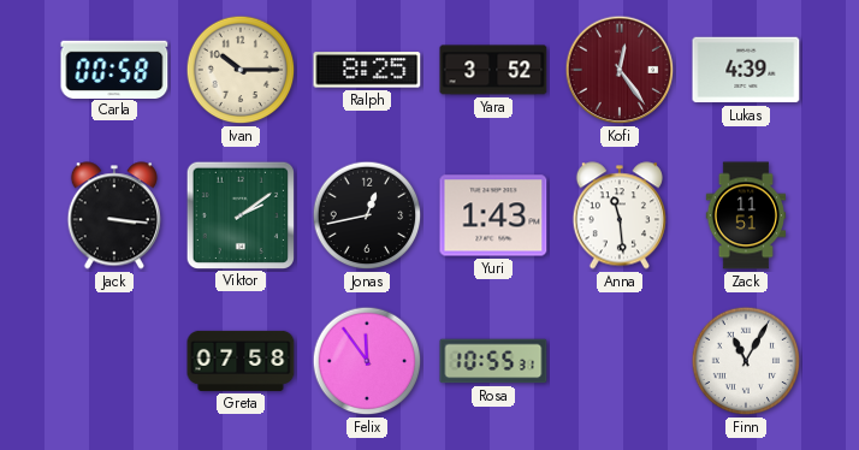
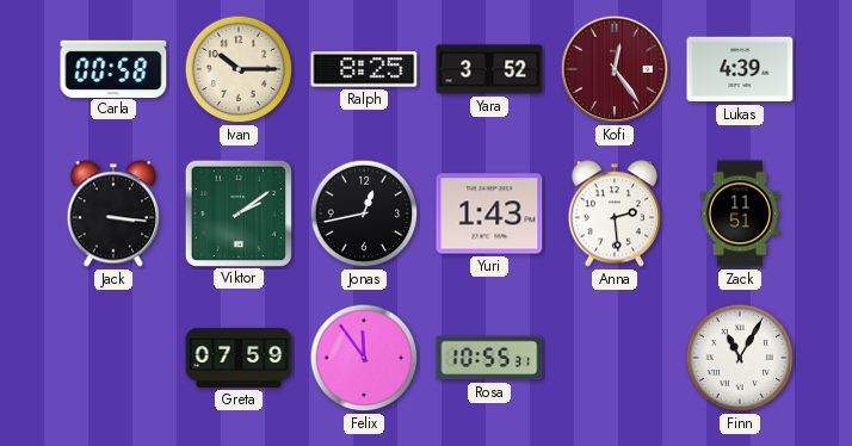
Anna: 11:29 -> 2:29
Greta: 07:58 -> 07:59
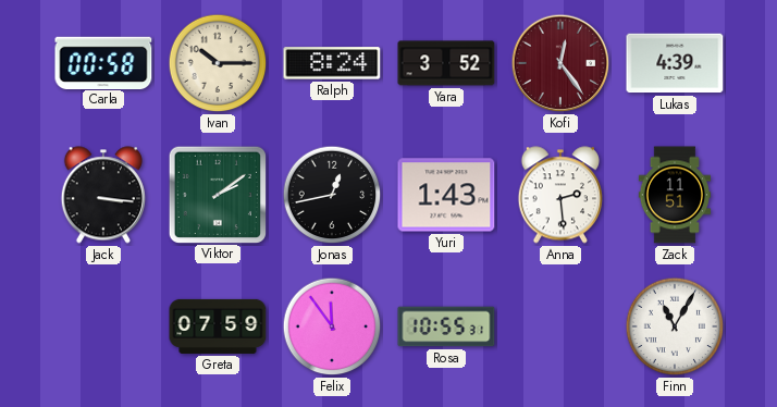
Ralph: 8:25 -> 8:24
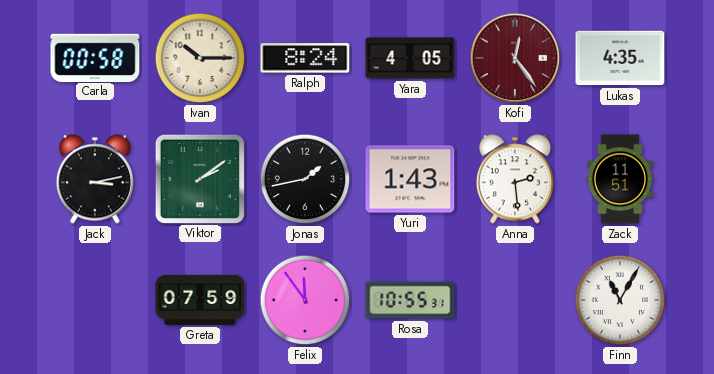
Yara: 3:52 -> 4:05
Lukas: 4:39 -> 4:35
Jack: 3:16 -> 3:13
Jonas: 12:43 -> 1:43
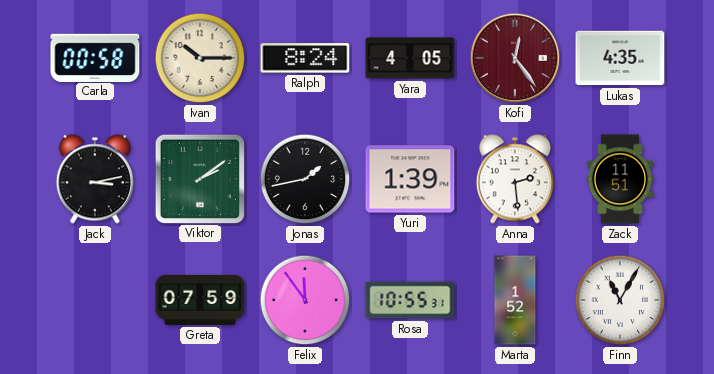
Yuri: 1:43 -> 1:39
Marta: none -> 1:52
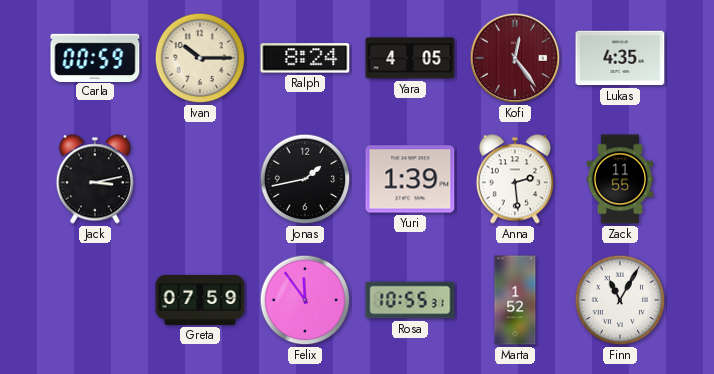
Carla: 00:58 -> 00:59
Viktor: 2:09 -> none
Zack: 11:51 -> 11:55
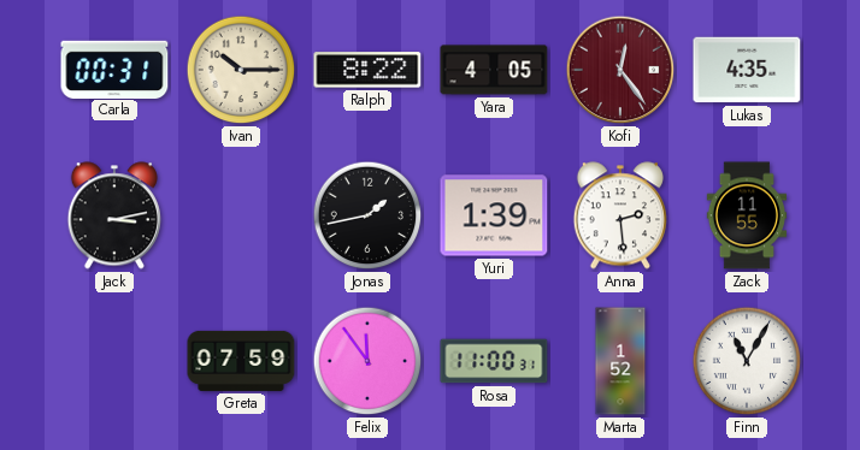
Carla: 00:59 -> 00:31
Ralph: 8:24 -> 8:22
Rosa: 10:55 -> 11:00
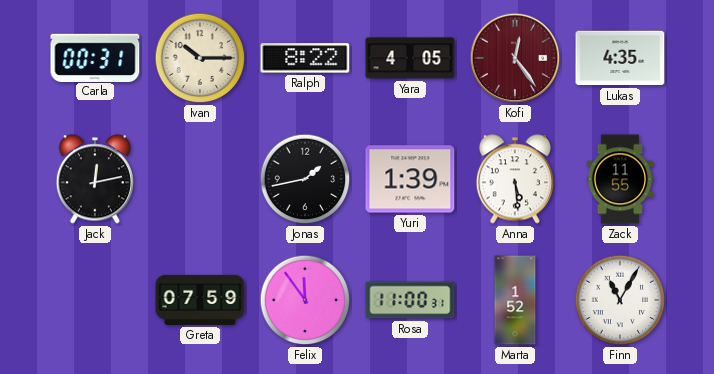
Jack: 3:13 -> 12:13
Anna: 2:29 -> 5:29
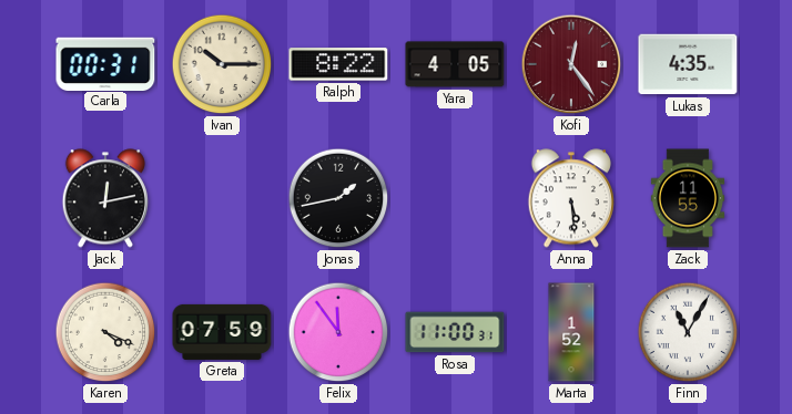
Yuri: 1:39 -> none
Karen: none -> 4:19
